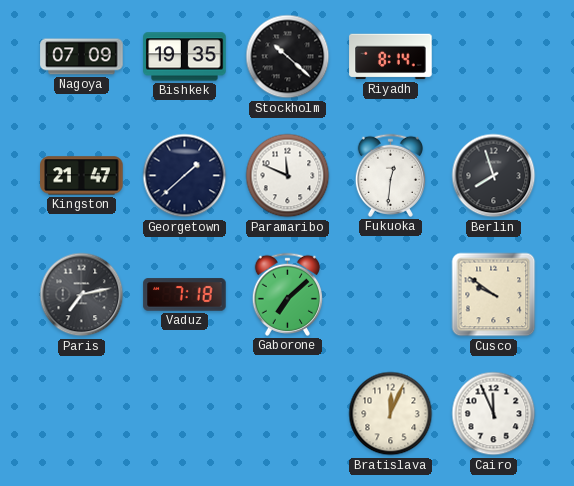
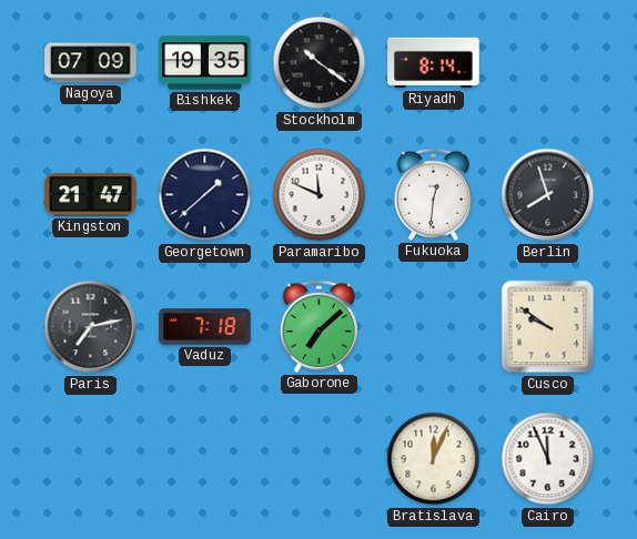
Stockholm: 10:22 -> 10:21
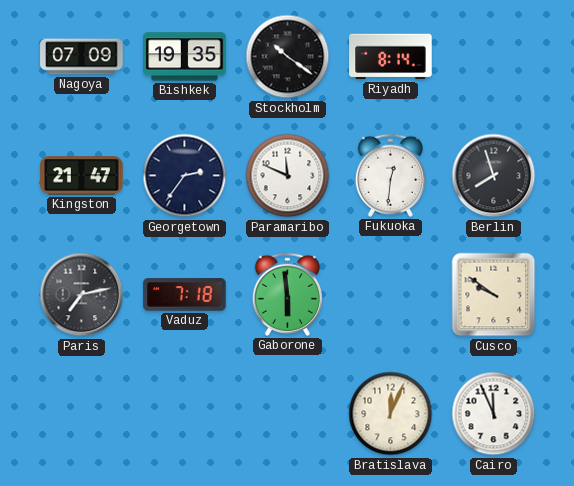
Georgetown: 1:38 -> 2:36
Gaborone: 7:08 -> 5:59
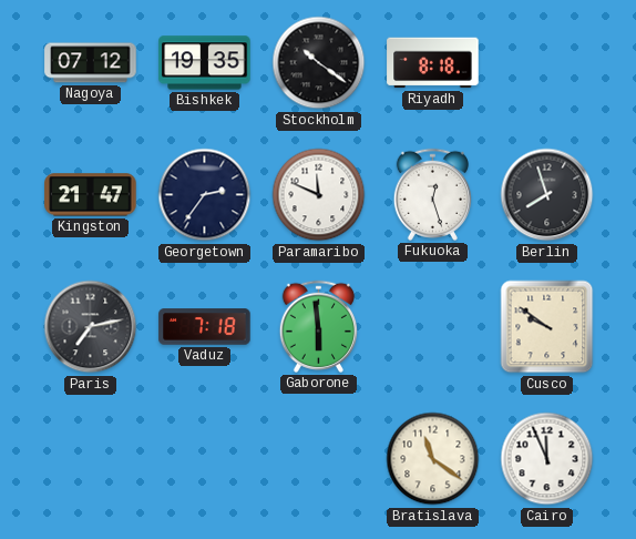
Nagoya: 07:09 -> 07:12
Riyadh: 8:14 -> 8:18
Fukuoka: 12:31 -> 12:27
Bratislava: 12:04 -> 11:21
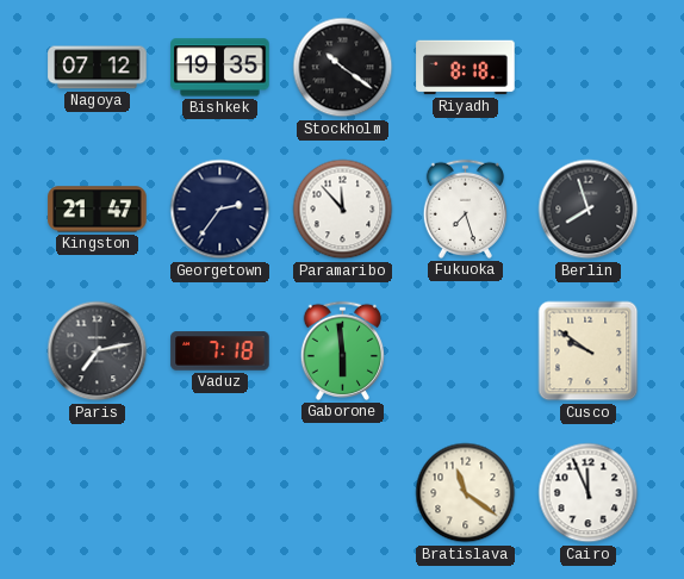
Paramaribo: 11:49 -> 11:53
Fukuoka: 12:27 -> 7:27
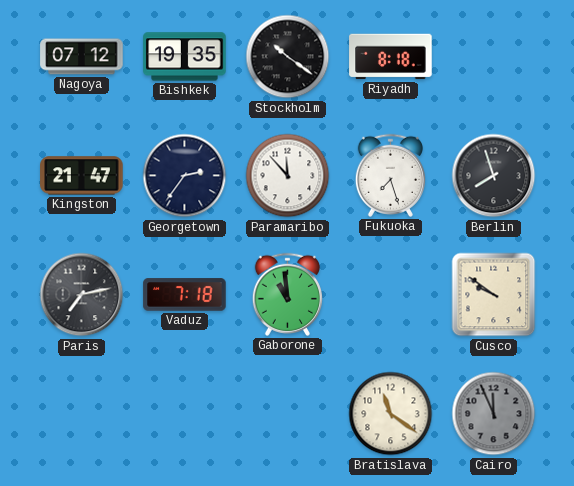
Gaborone: 5:59 -> 10:59
Cairo dial: white -> grey
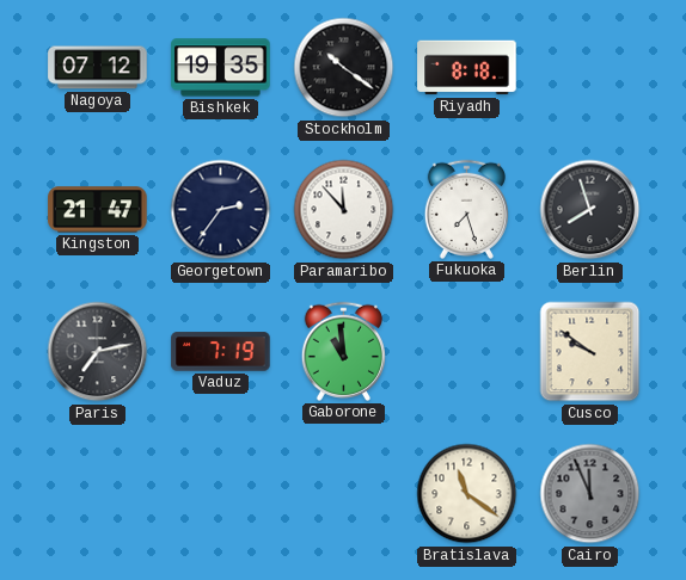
Vaduz: 7:18 -> 7:19
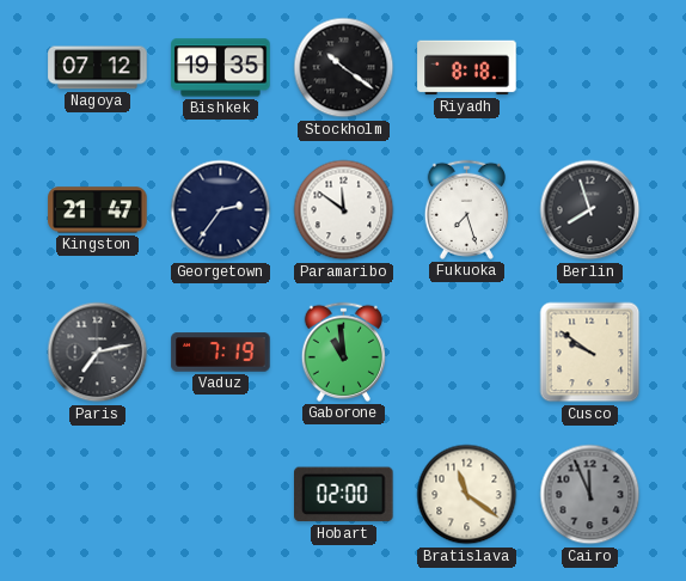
Paramaribo: 11:53 -> 11:51
Hobart: none -> 02:00
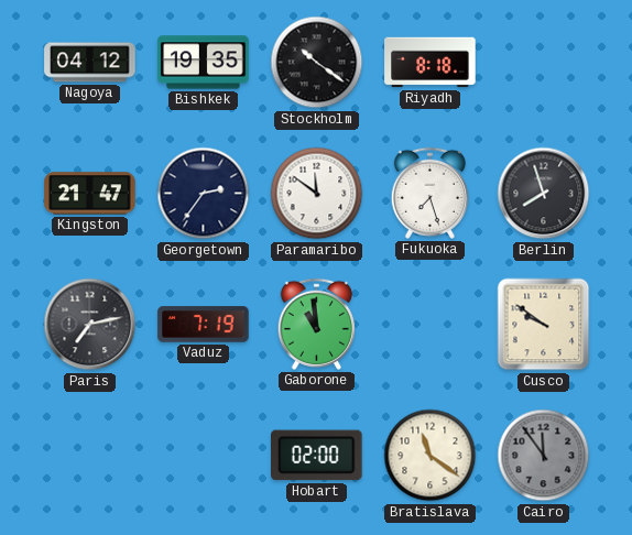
Nagoya: 07:12 -> 04:12
Cairo: 11:56 -> 11:54
